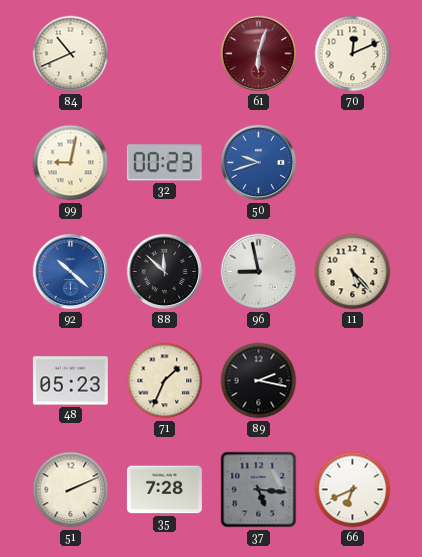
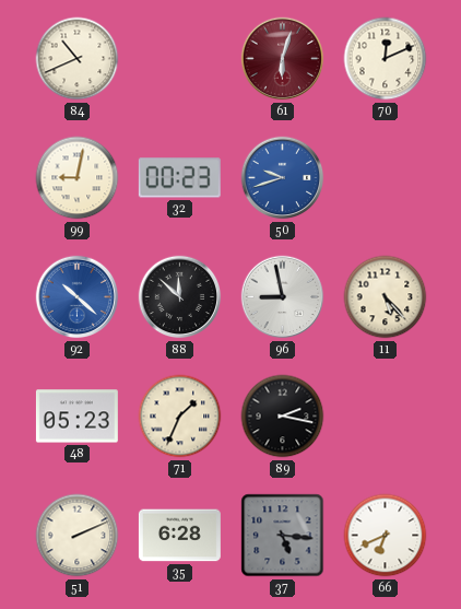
35: 7:28 -> 6:28
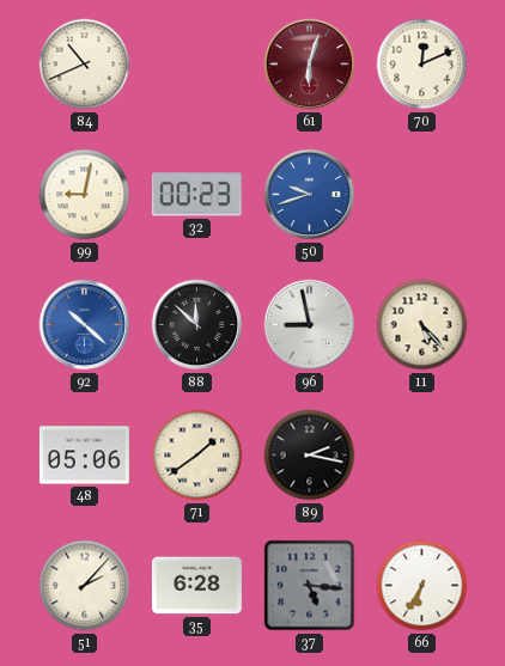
48: 05:23 -> 05:06
71: 1:34 -> 1:39
51: 2:11 -> 2:07
66: 6:41 -> 6:35
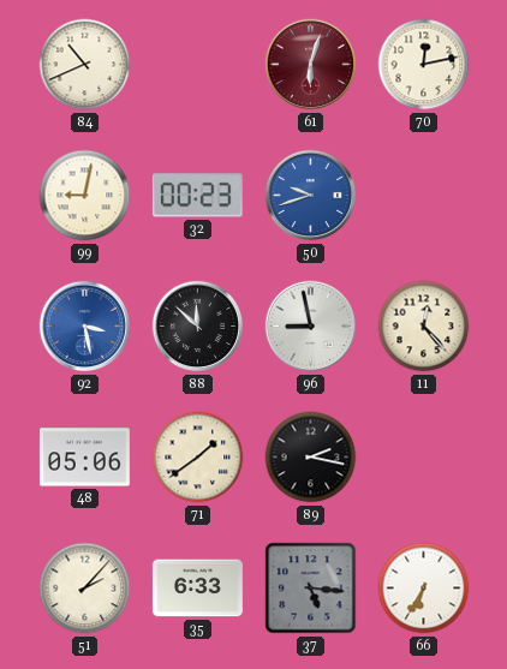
70: 12:11 -> 12:13
92: 10:22 -> 3:28
11: 5:23 -> 12:23
35: 6:28 -> 6:33
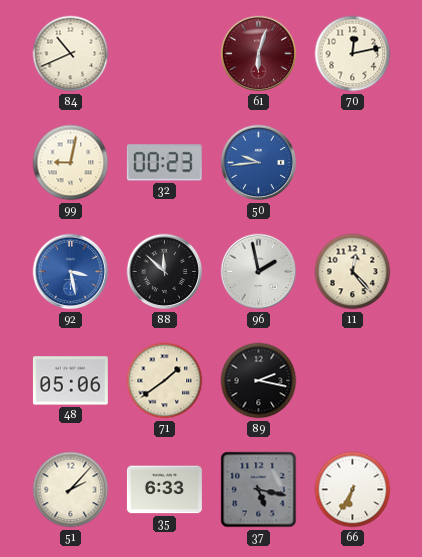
50: 9:42 -> 9:44
96: 8:58 -> 1:58
37: 5:16 -> 5:17
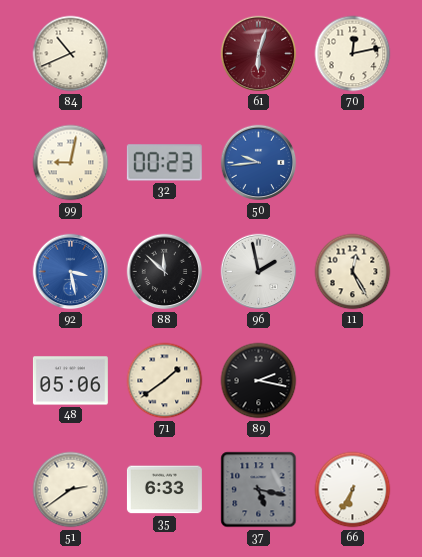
11: 12:23 -> 12:25
51: 2:07 -> 2:39
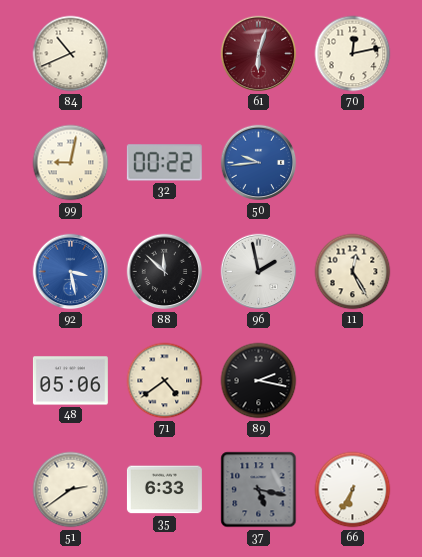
32: 00:23 -> 00:22
71: 1:39 -> 4:39
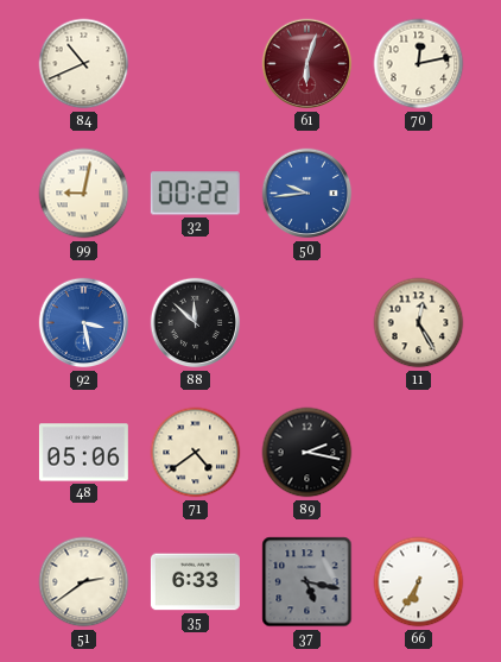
96: 1:58 -> none
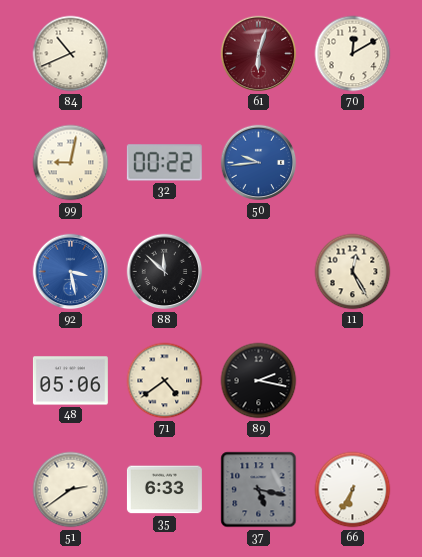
70: 12:13 -> 12:10
